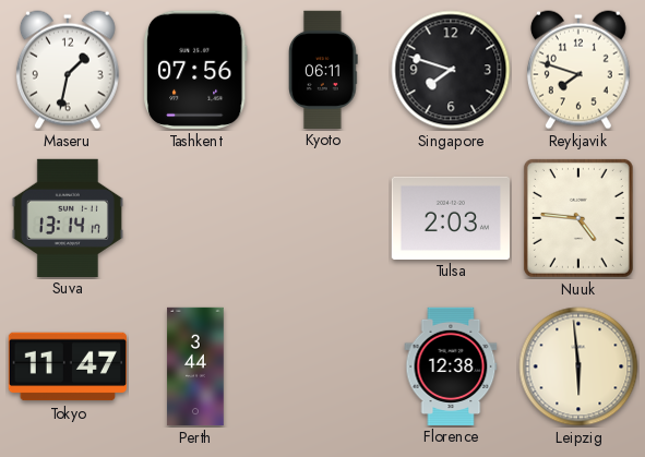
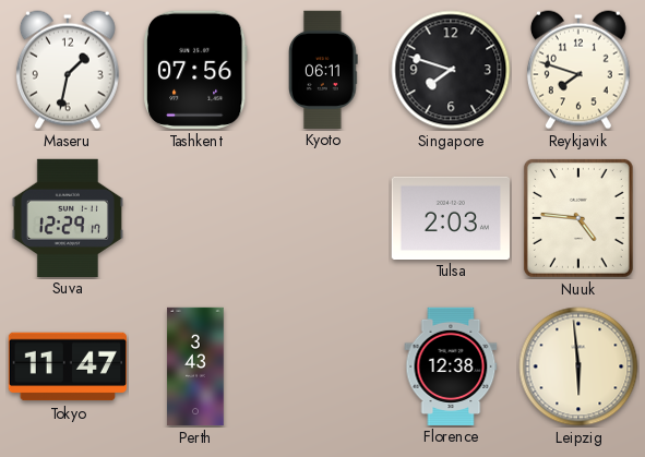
Suva: 13:14 -> 12:29
Perth: 3:44 -> 3:43
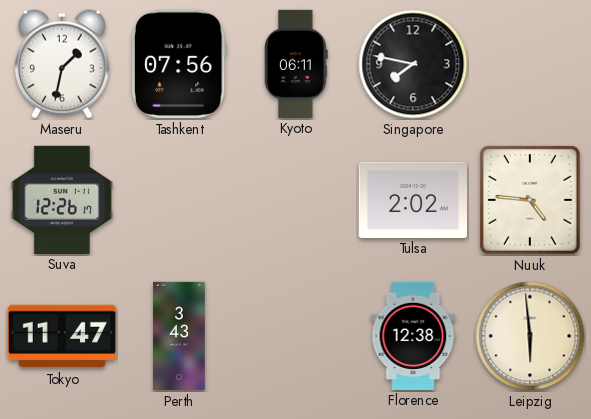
Singapore: 7:48 -> 7:47
Reykjavik: 7:48 -> none
Suva: 12:29 -> 12:26
Tulsa: 2:03 -> 2:02
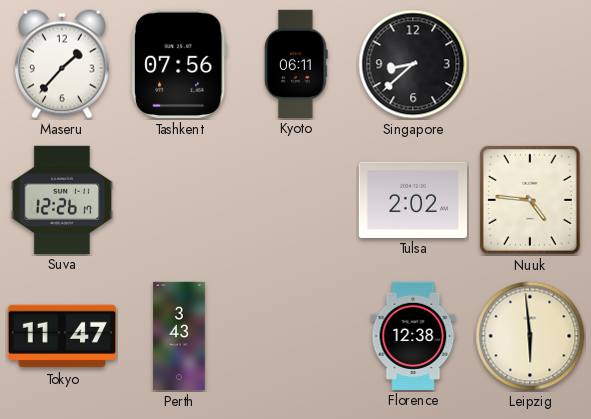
Maseru: 1:32 -> 1:37
Singapore: 7:47 -> 8:38
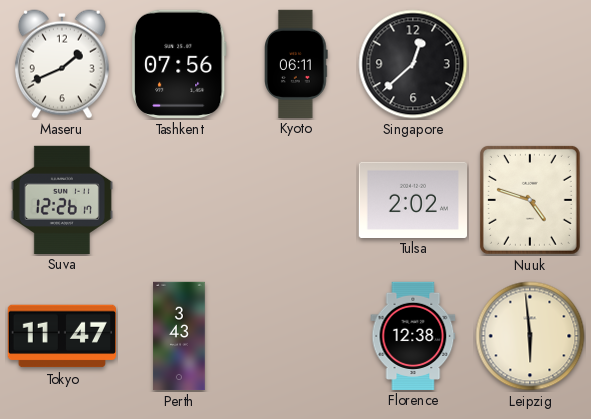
Maseru: 1:37 -> 1:41
Singapore: 8:38 -> 12:38
Nuuk: 4:46 -> 4:48
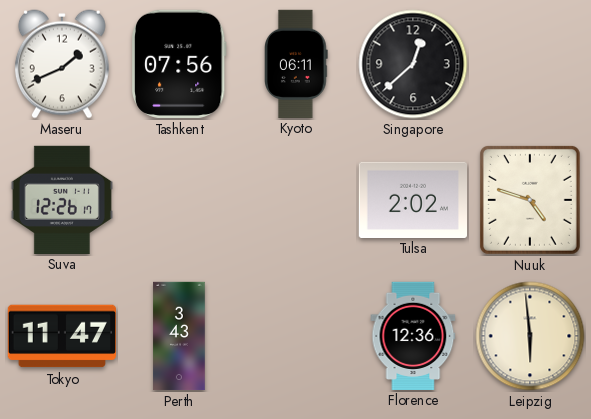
Florence: 12:38 -> 12:36
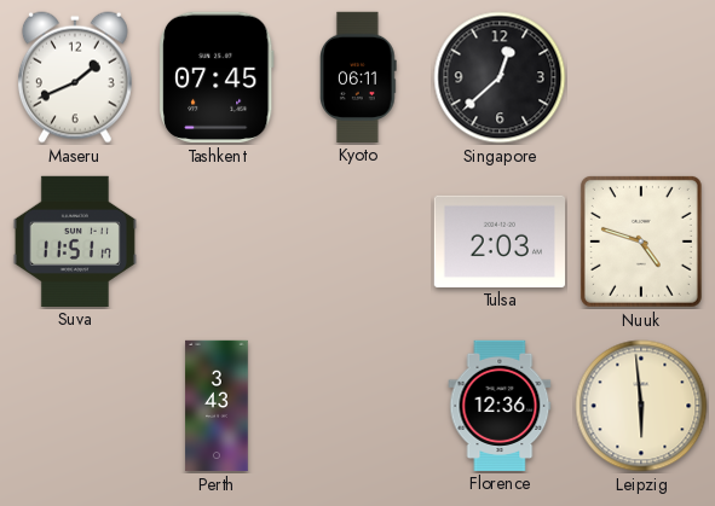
Tashkent: 07:56 -> 07:45
Suva: 12:26 -> 11:51
Tulsa: 2:02 -> 2:03
Tokyo: 11:47 -> none
